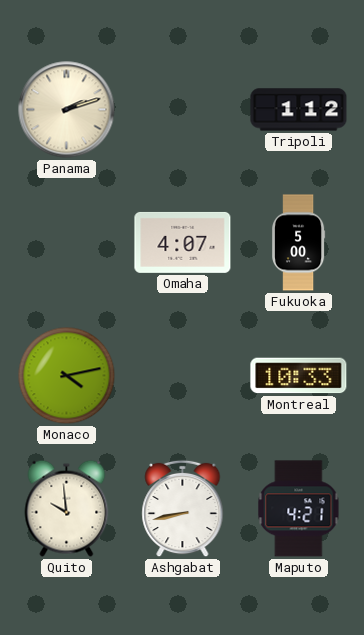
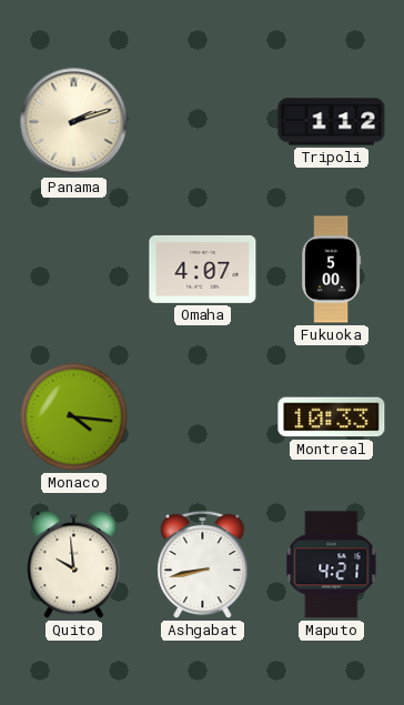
Monaco: 4:13 -> 4:16
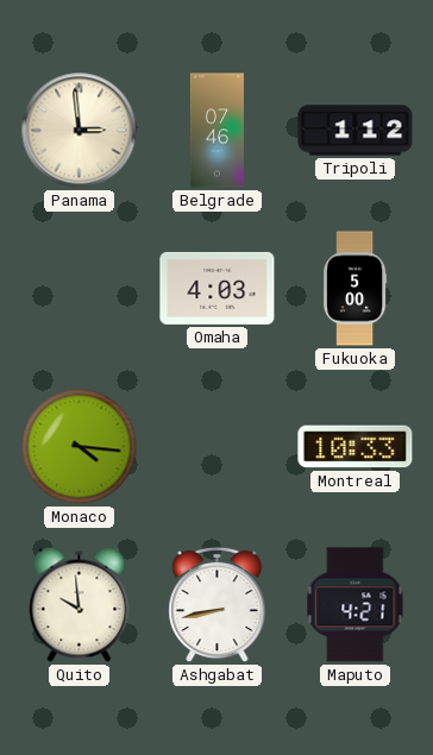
Panama: 2:12 -> 2:59
Belgrade: none -> 07:46
Omaha: 4:07 -> 4:03
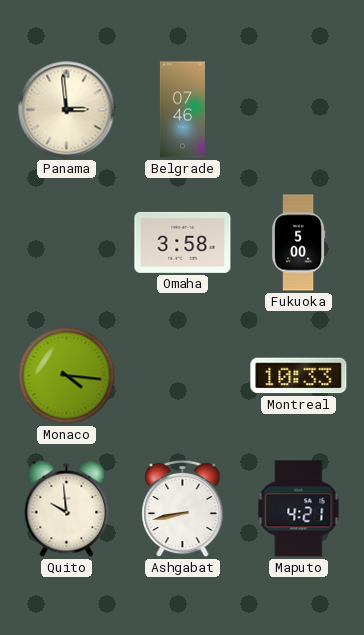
Tripoli: 1:12 -> none
Omaha: 4:03 -> 3:58
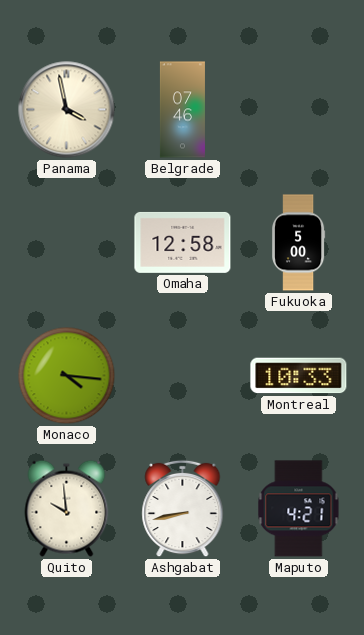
Panama: 2:59 -> 3:58
Omaha: 3:58 -> 12:58
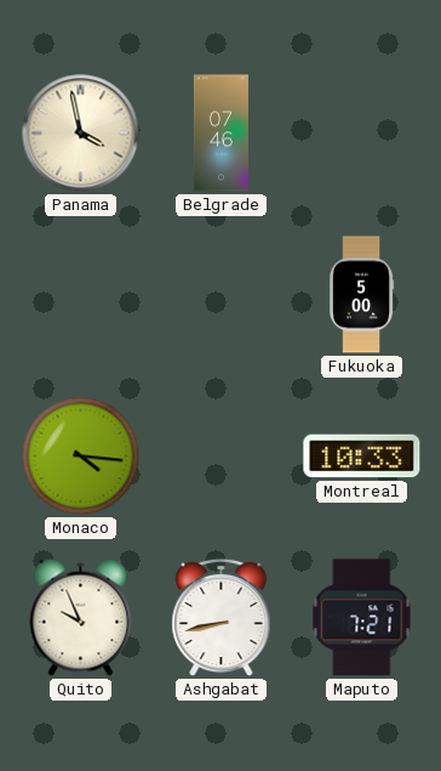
Omaha: 12:58 -> none
Quito: 9:59 -> 9:56
Maputo: 4:21 -> 7:21
